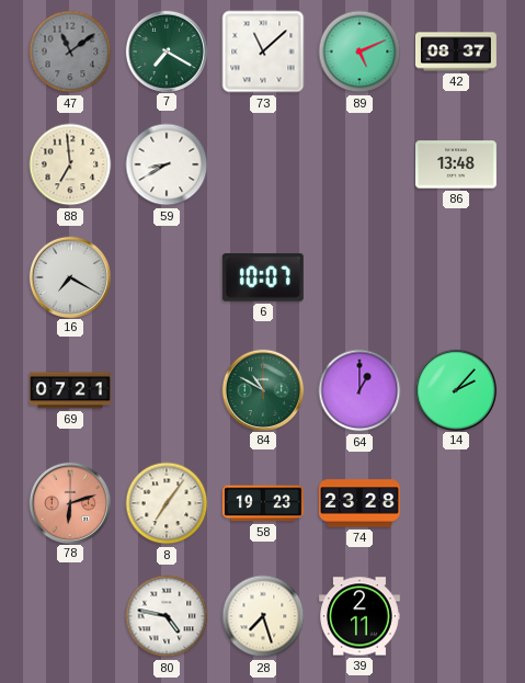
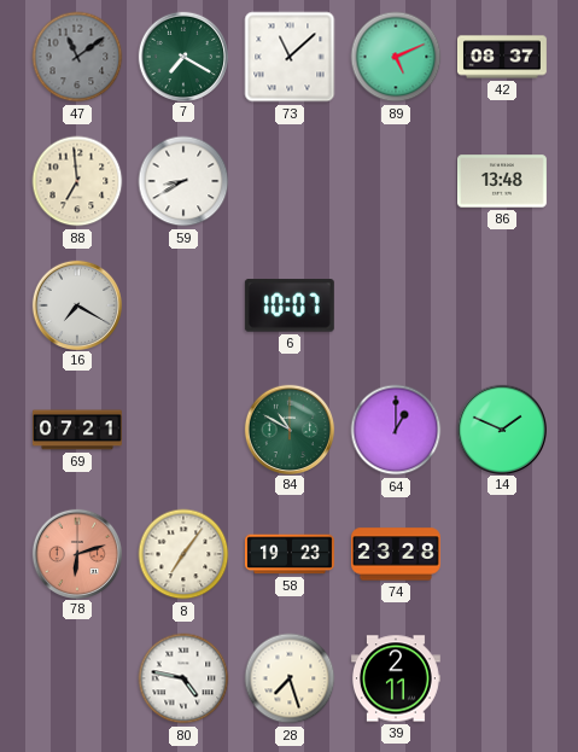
14: 2:07 -> 1:49
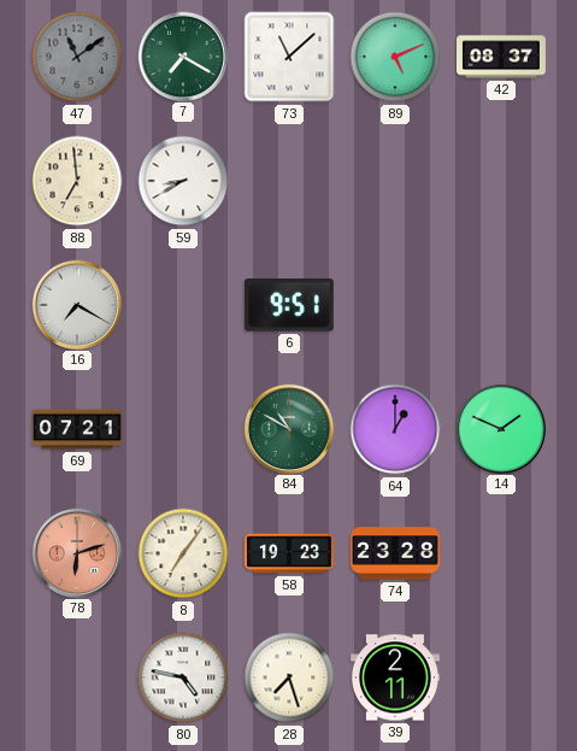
86: 13:48 -> none
6: 10:07 -> 9:51
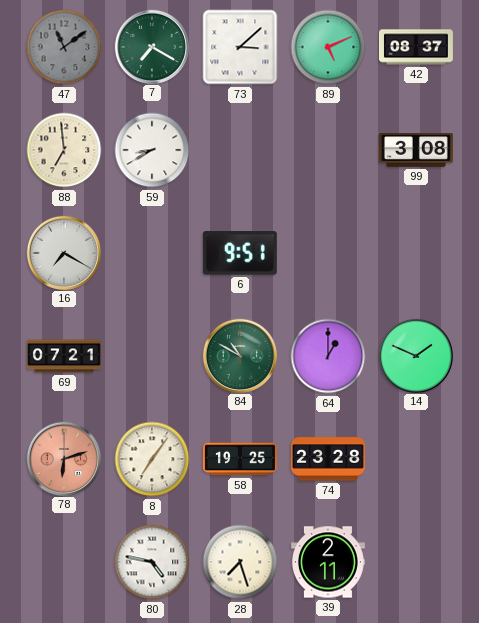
73: 11:08 -> 3:08
99: none -> 3:08
58: 19:23 -> 19:25
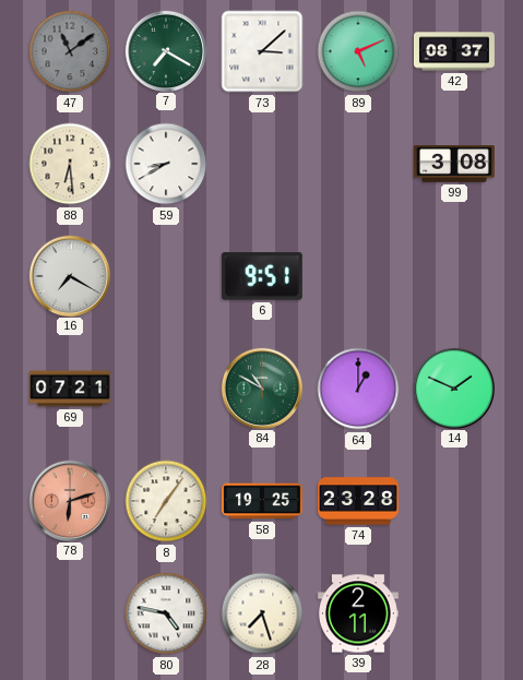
88: 6:59 -> 6:29
